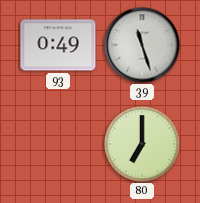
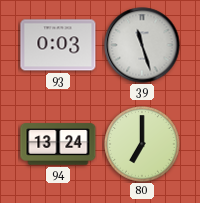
93: 0:49 -> 0:03
94: none -> 13:24
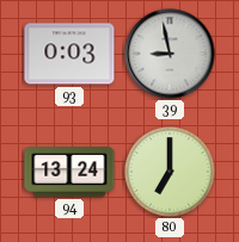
39: 11:27 -> 8:58
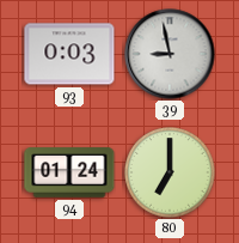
94: 13:24 -> 01:24
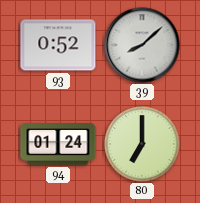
93: 0:03 -> 0:52
39: 8:58 -> 8:08
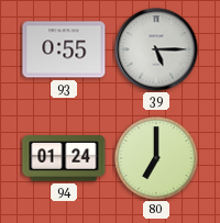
93: 0:52 -> 0:55
39: 8:08 -> 5:15
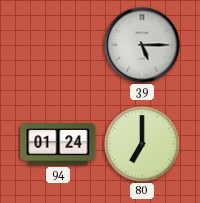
93: 0:55 -> none
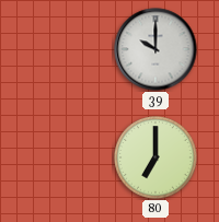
39: 5:15 -> 10:00
94: 01:24 -> none
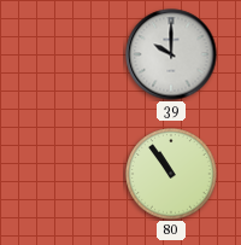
80: 7:00 -> 10:54
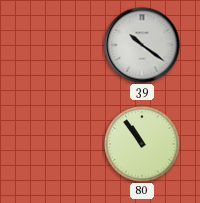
39: 10:00 -> 10:21
